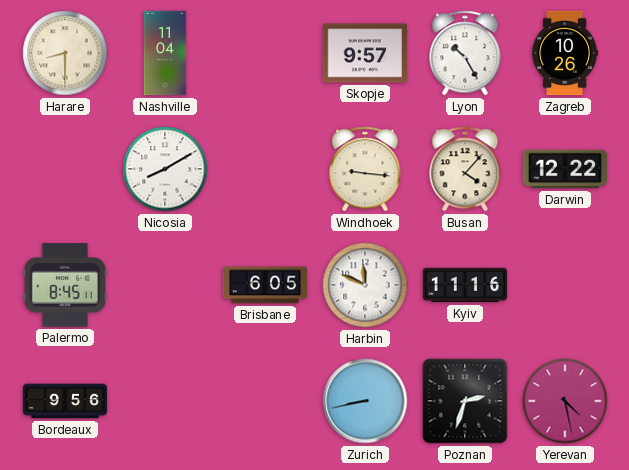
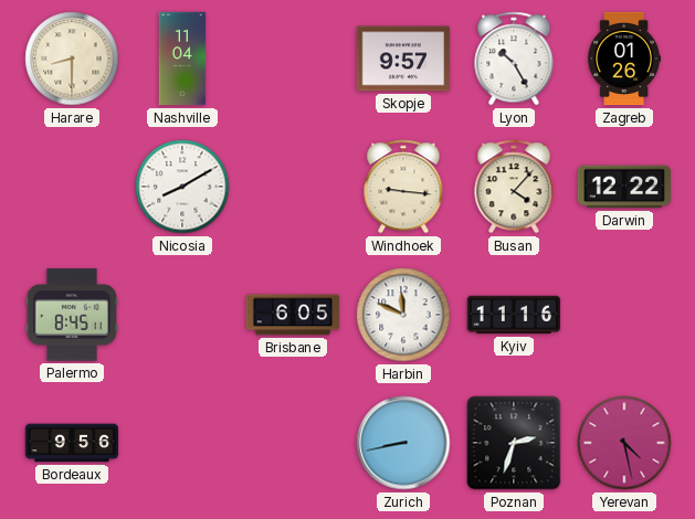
Zagreb: 10:26 -> 01:26
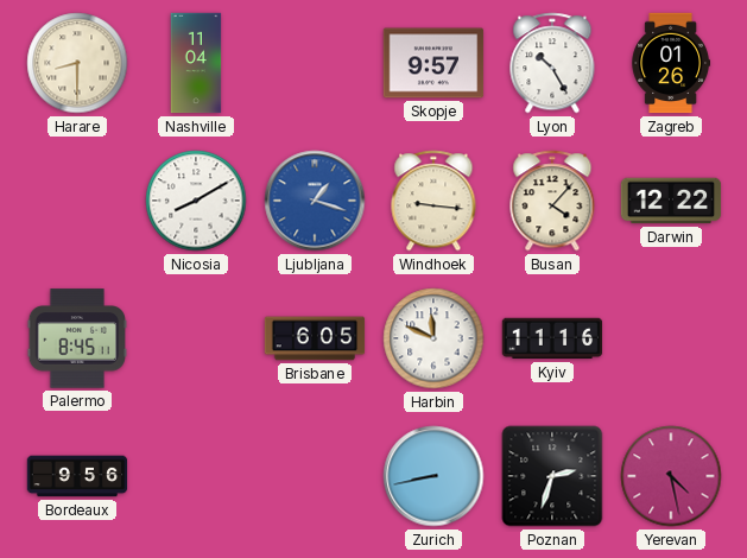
Ljubljana: none -> 1:18
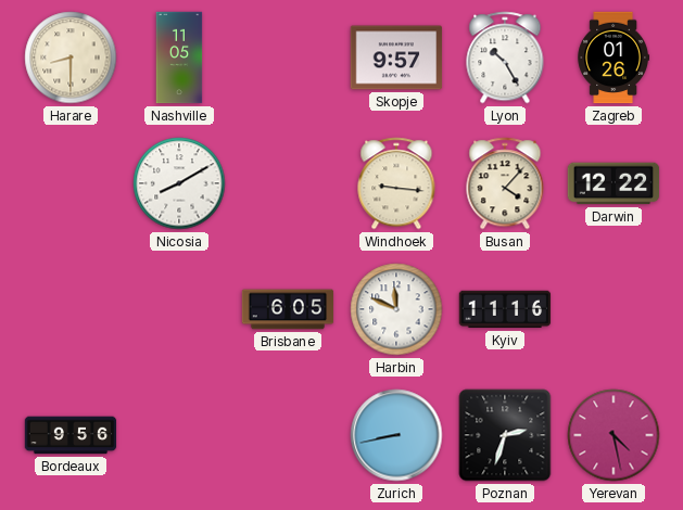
Nashville: 11:04 -> 11:05
Ljubljana: 1:18 -> none
Palermo: 8:45 -> none
